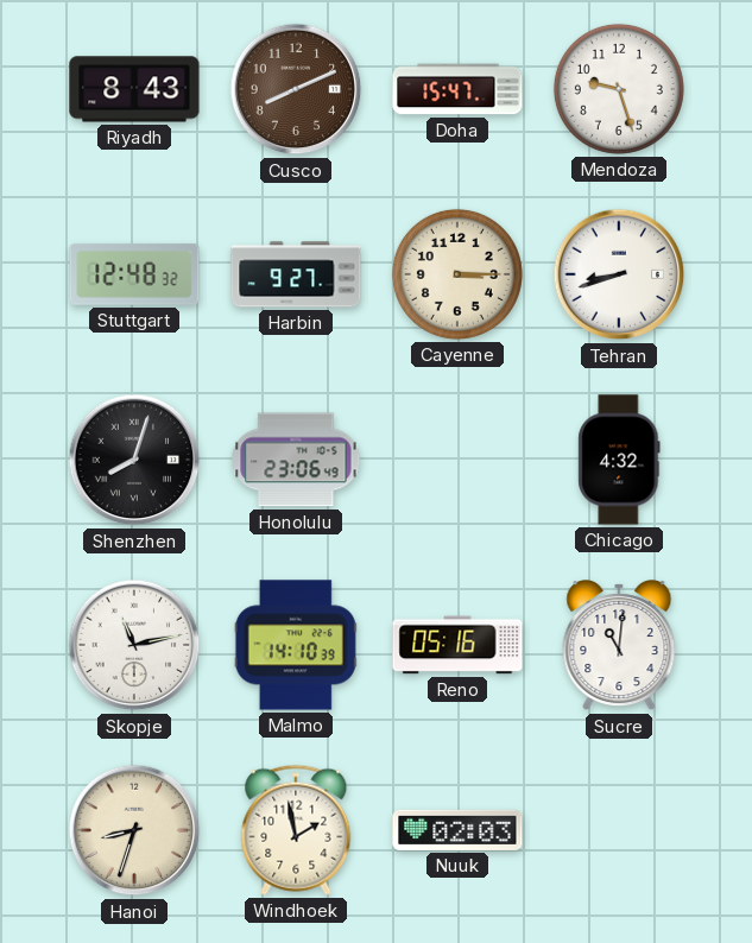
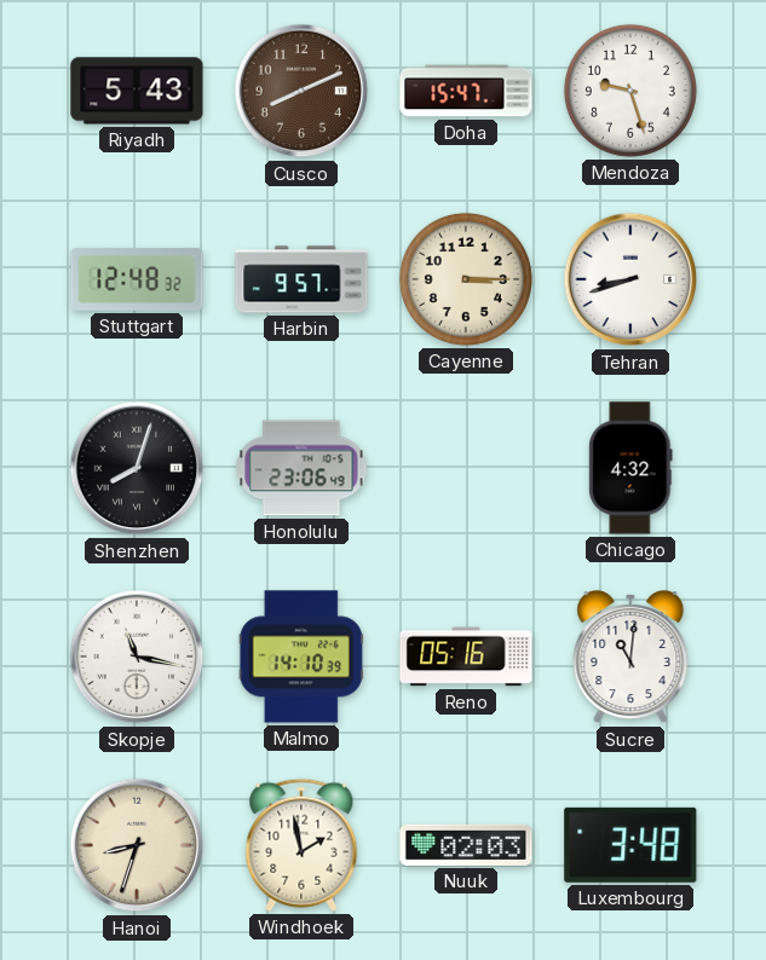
Riyadh: 8:43 -> 5:43
Harbin: 9:27 -> 9:57
Skopje: 11:13 -> 11:17
Luxembourg: none -> 3:48
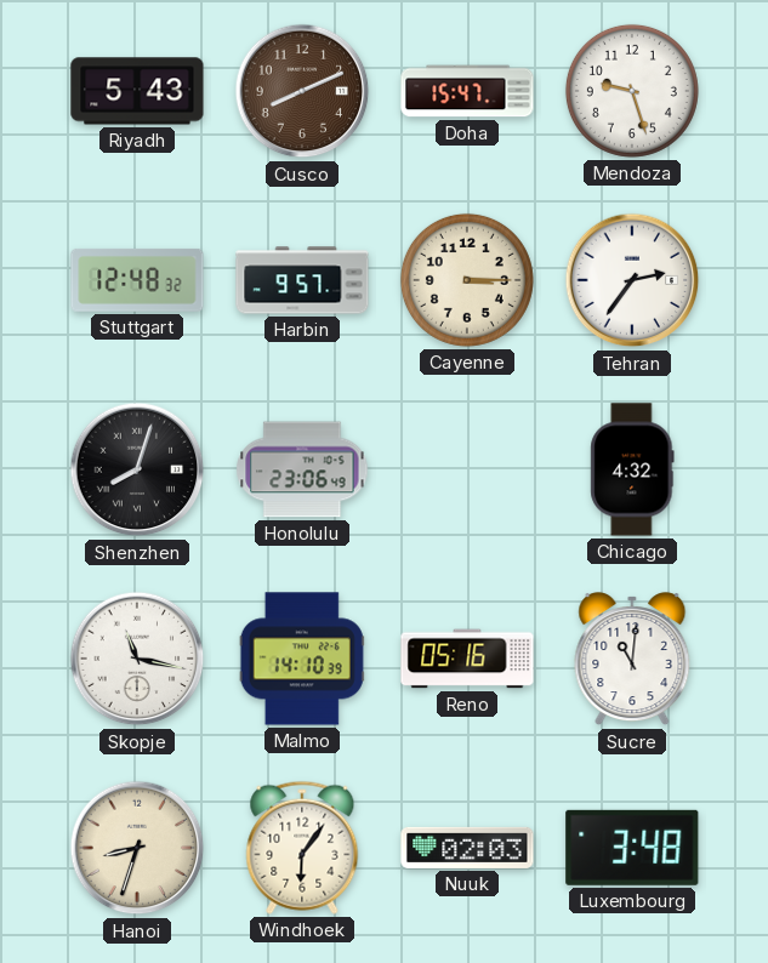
Tehran: 8:42 -> 2:36
Windhoek: 1:58 -> 6:06
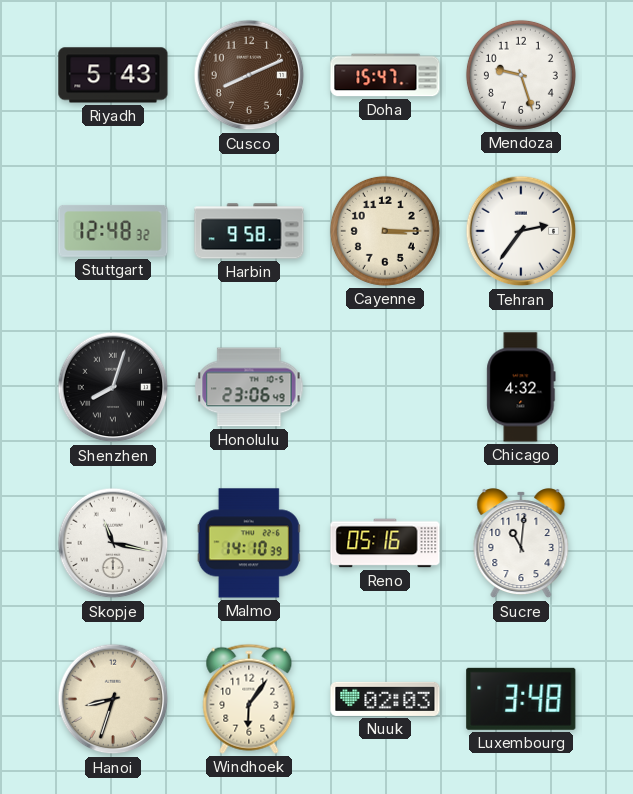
Harbin: 9:57 -> 9:58
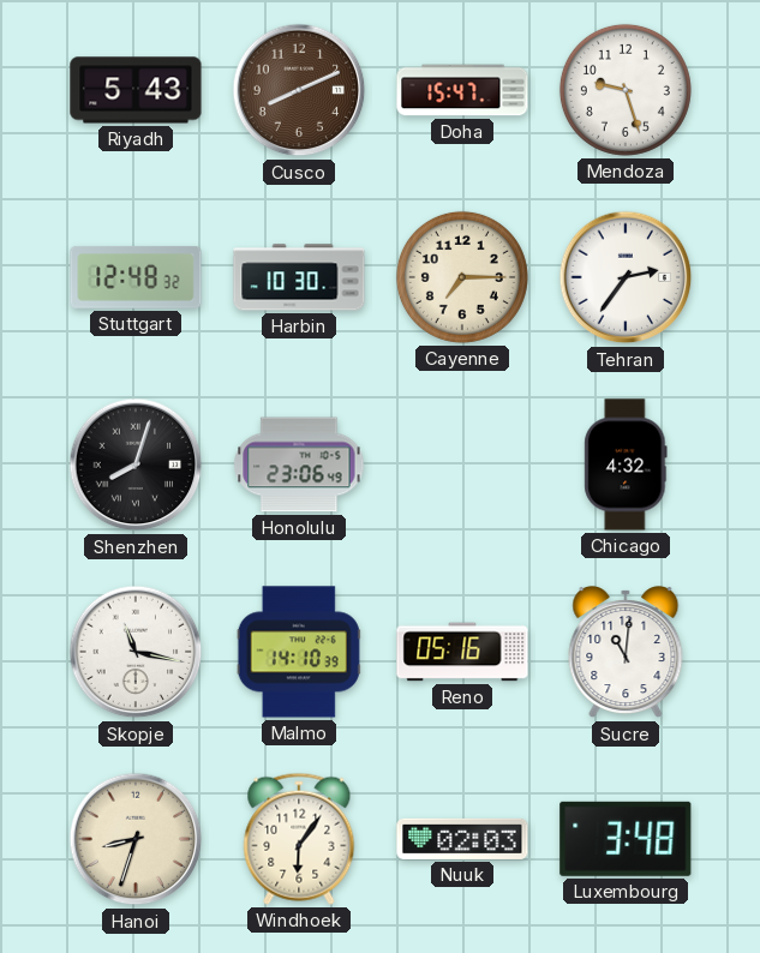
Harbin: 9:58 -> 10:30
Cayenne: 3:15 -> 7:15
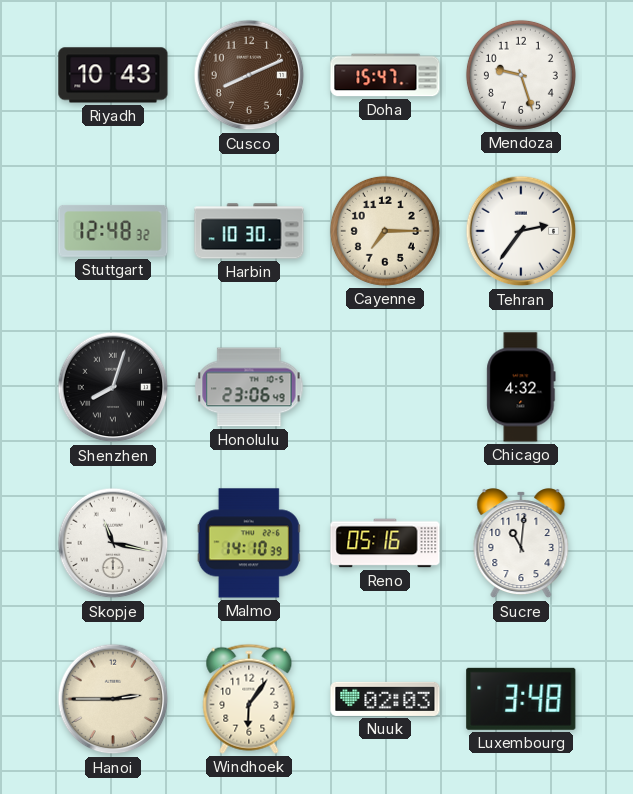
Riyadh: 5:43 -> 10:43
Hanoi: 8:33 -> 2:45
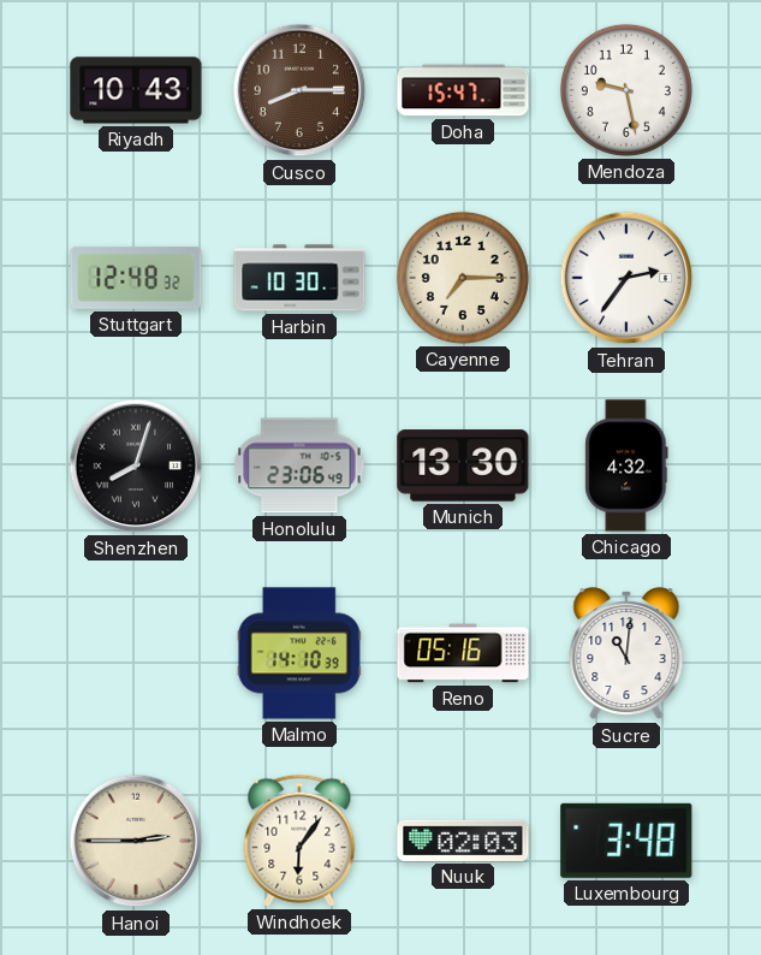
Cusco: 8:11 -> 8:15
Mendoza: 9:27 -> 9:28
Munich: none -> 13:30
Skopje: 11:17 -> none
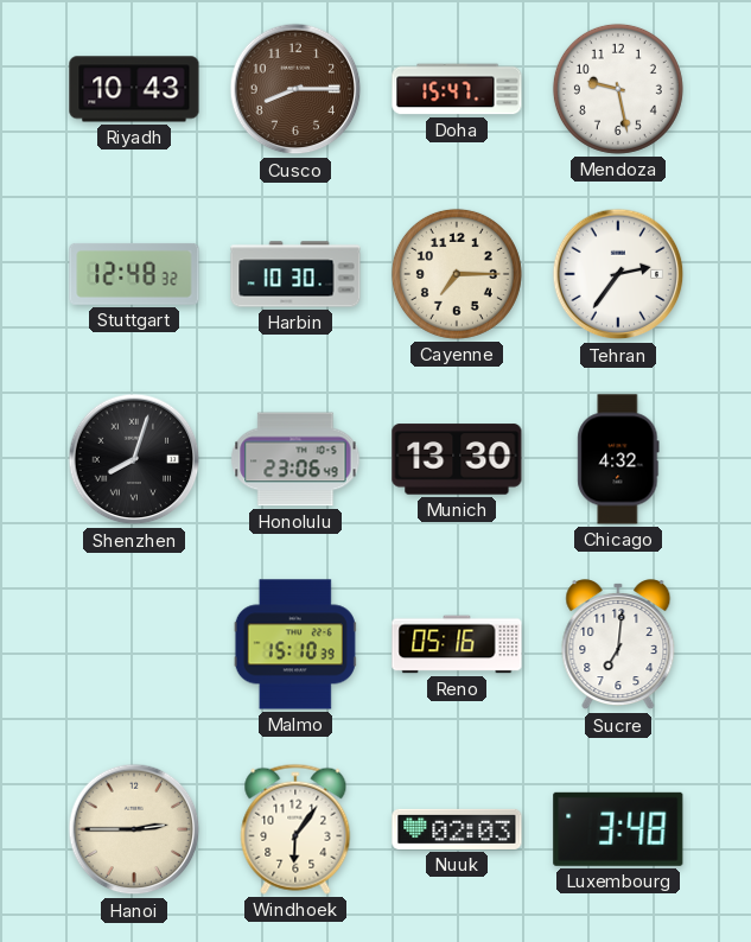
Malmo: 14:10 -> 15:10
Sucre: 11:01 -> 7:01
